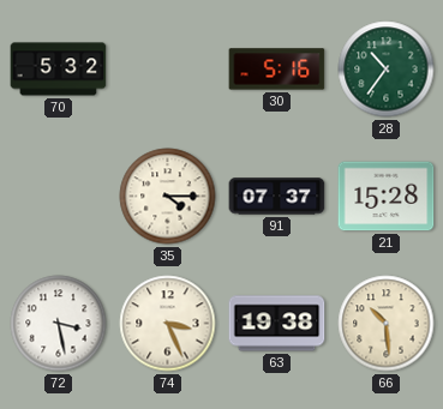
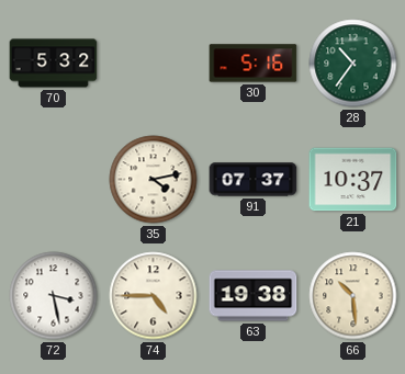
35: 4:15 -> 4:13
21: 15:28 -> 10:37
74: 3:26 -> 4:45
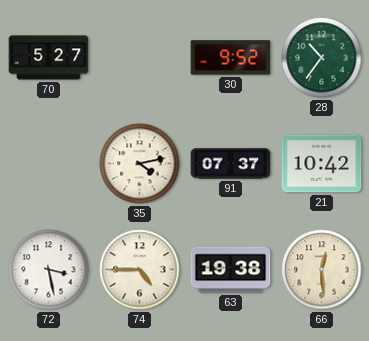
70: 5:32 -> 5:27
30: 5:16 -> 9:52
21: 10:37 -> 10:42
66: 10:29 -> 12:29
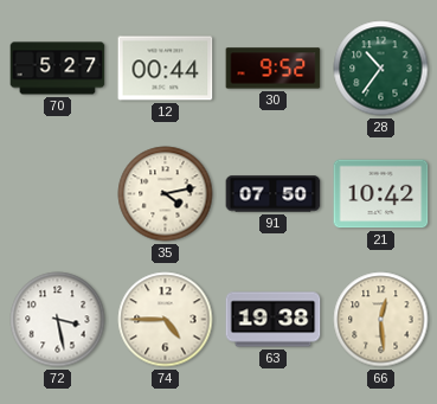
12: none -> 00:44
91: 07:37 -> 07:50
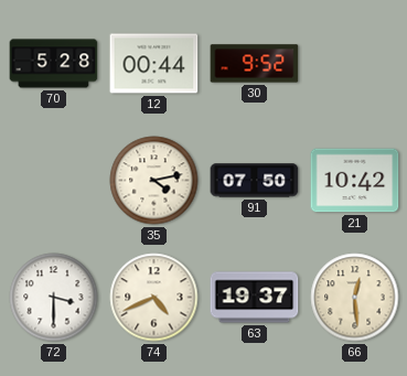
70: 5:27 -> 5:28
28: 10:36 -> none
72: 3:28 -> 3:30
74: 4:45 -> 4:41
63: 19:38 -> 19:37
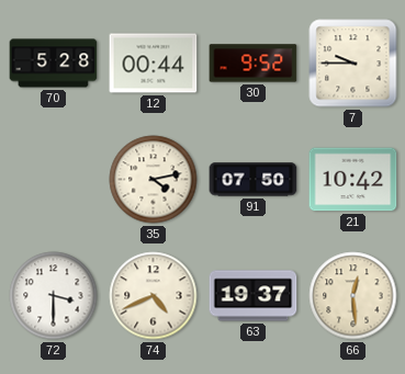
7: none -> 9:45
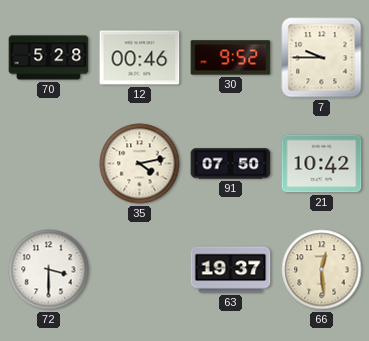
12: 00:44 -> 00:46
74: 4:41 -> none
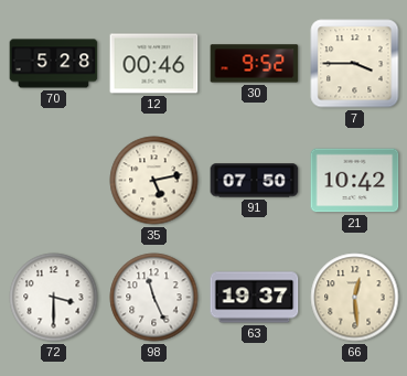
7: 9:45 -> 3:45
35: 4:13 -> 5:13
98: none -> 11:26
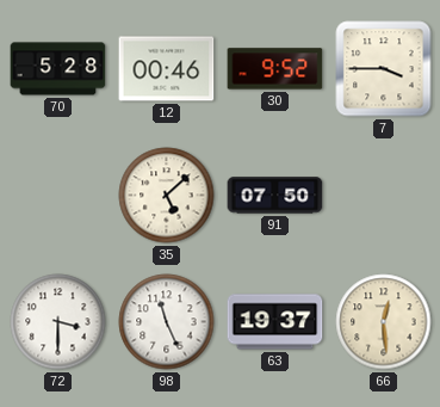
35: 5:13 -> 5:08
21: 10:42 -> none
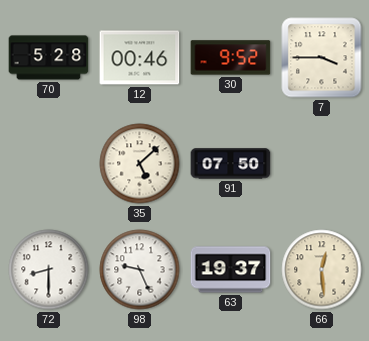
72: 3:30 -> 8:30
98: 11:26 -> 9:26
